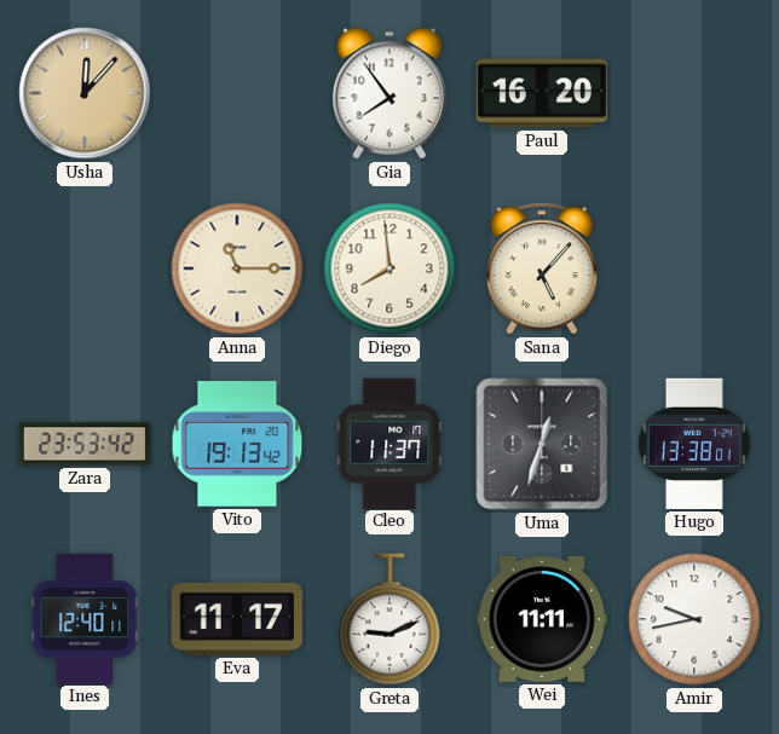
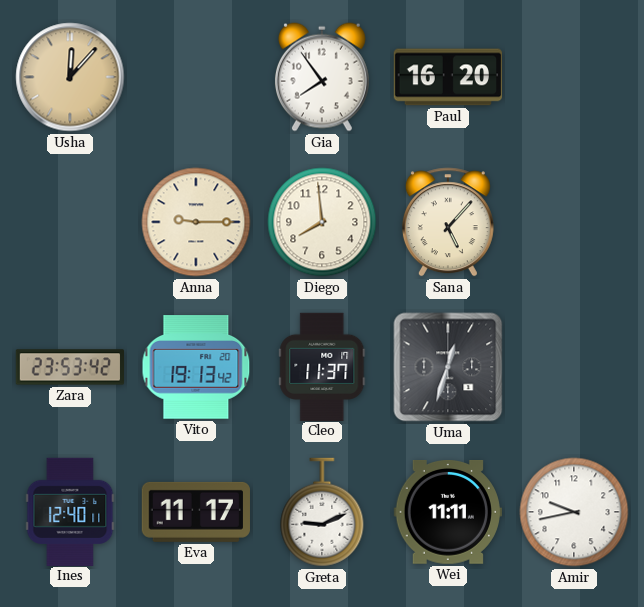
Anna: 11:15 -> 9:15
Hugo: 13:38 -> none
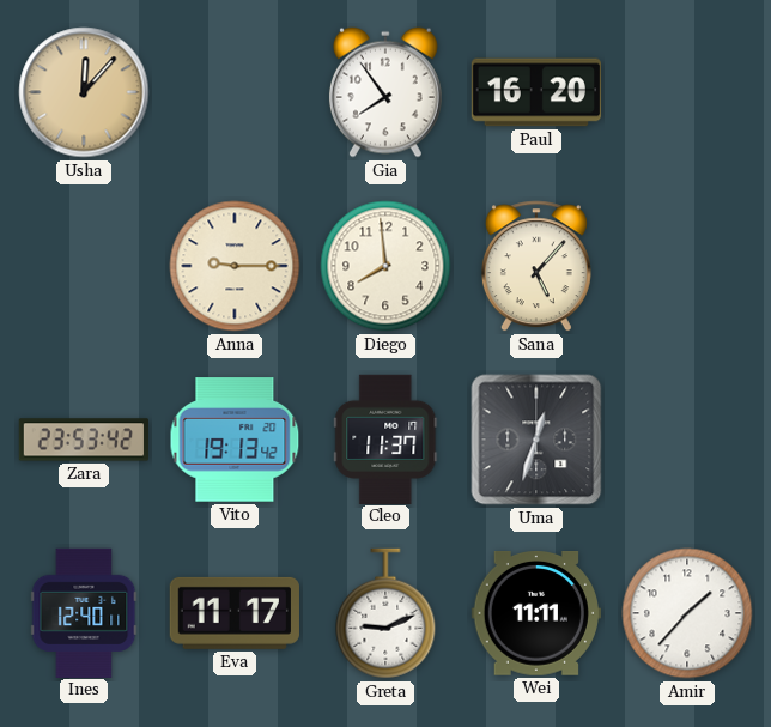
Amir: 9:43 -> 1:37
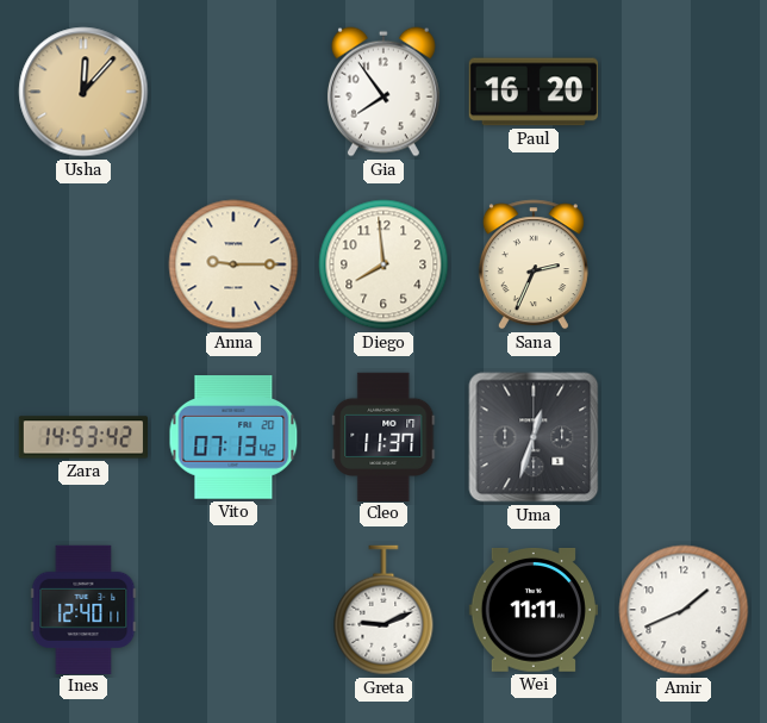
Sana: 5:07 -> 2:34
Zara: 23:53 -> 14:53
Vito: 19:13 -> 07:13
Eva: 11:17 -> none
Amir: 1:37 -> 1:41
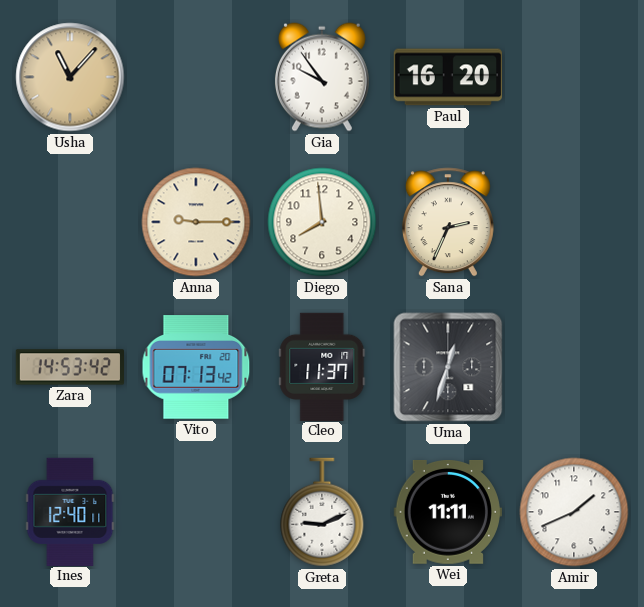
Usha: 12:07 -> 11:07
Gia: 7:54 -> 9:54
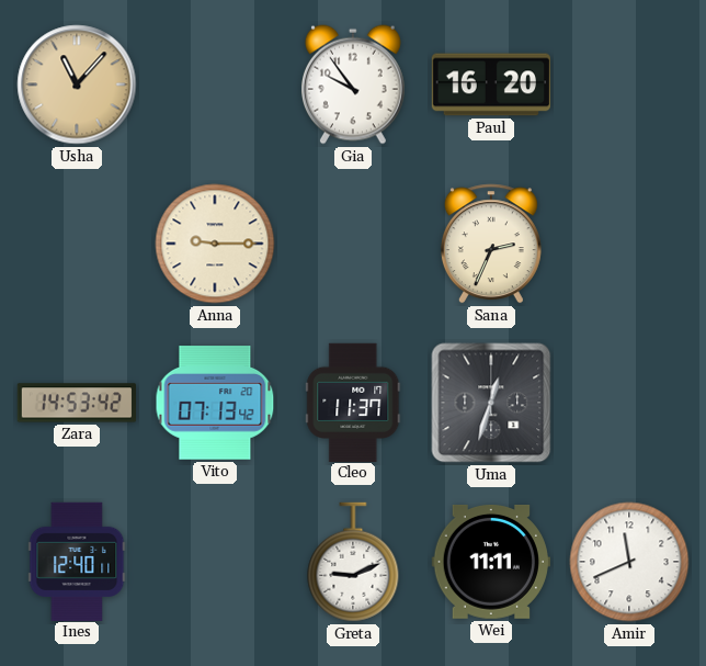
Diego: 7:59 -> none
Amir: 1:41 -> 11:41
